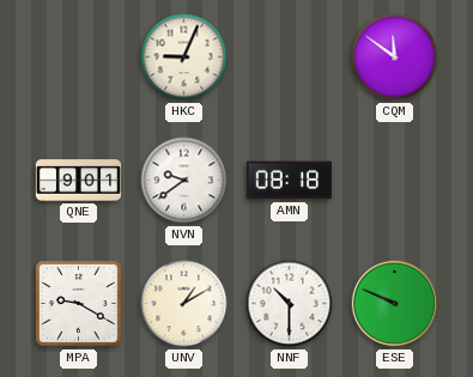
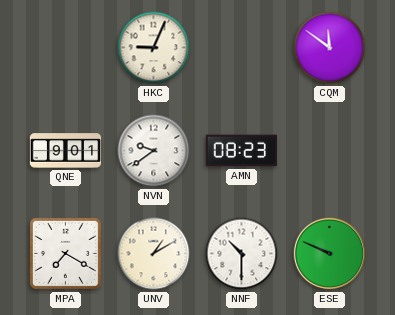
AMN: 08:18 -> 08:23
MPA: 9:20 -> 7:20
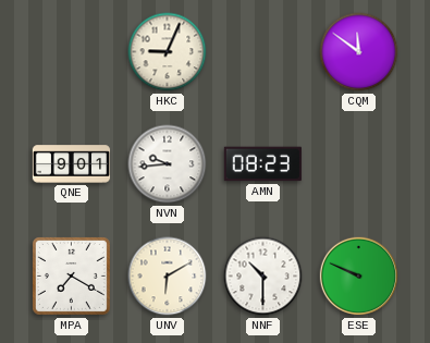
NVN: 9:39 -> 9:44
UNV: 1:10 -> 6:10
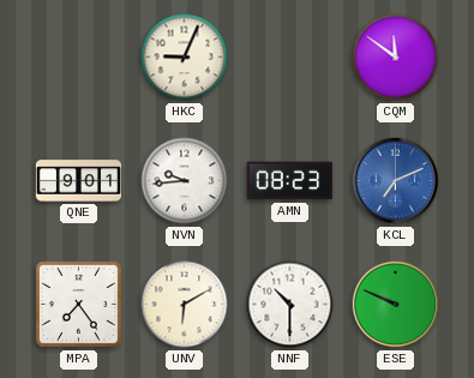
KCL: none -> 7:11
MPA: 7:20 -> 7:24
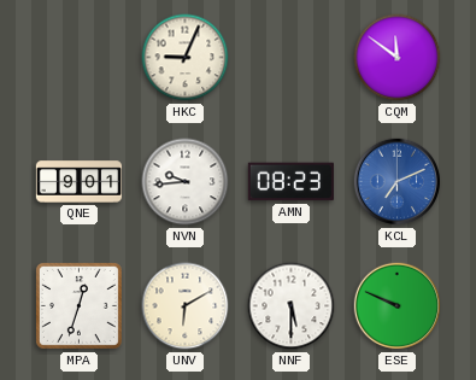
MPA: 7:24 -> 12:33
NNF: 10:30 -> 5:30
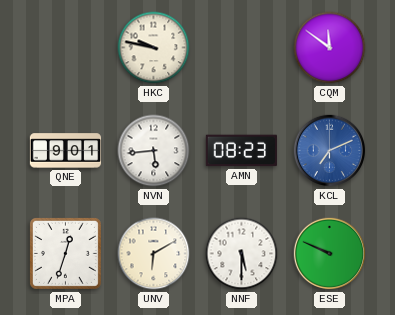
HKC: 9:04 -> 9:47
NVN: 9:44 -> 5:44
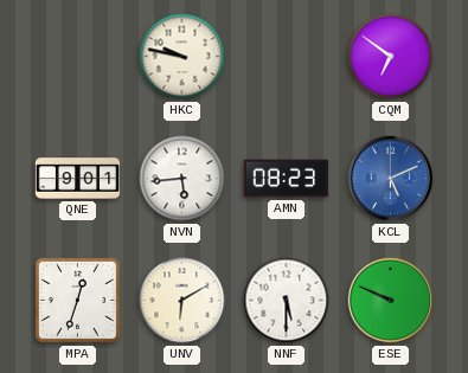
CQM: 11:51 -> 6:51
KCL: 7:11 -> 5:11
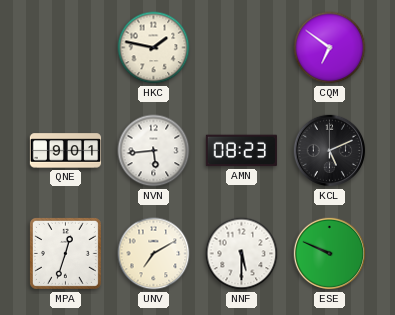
HKC: 9:47 -> 1:47
KCL dial: blue -> black
UNV: 6:10 -> 7:10
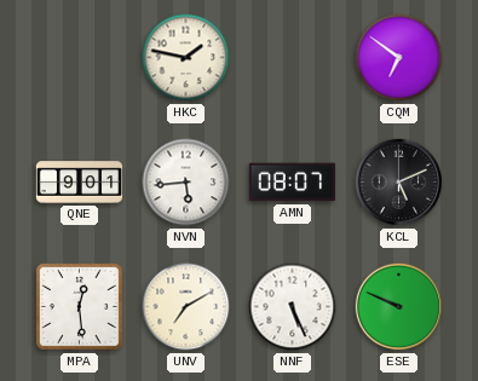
AMN: 08:23 -> 08:07
MPA: 12:33 -> 12:29
NNF: 5:30 -> 5:26
